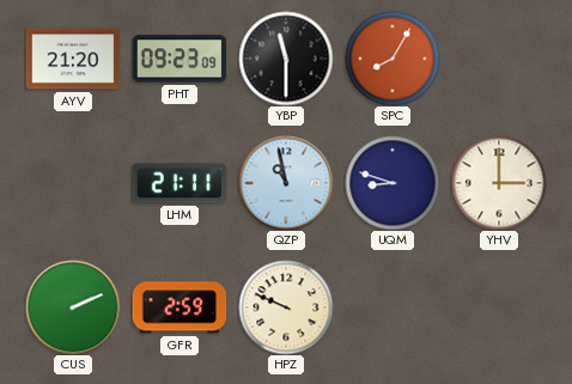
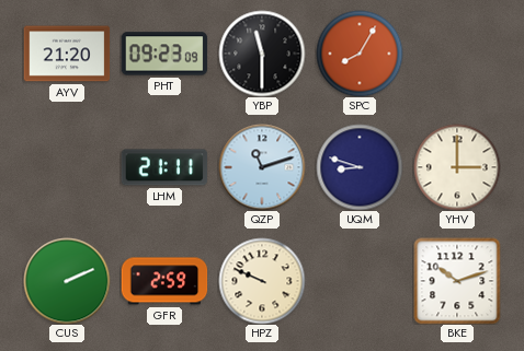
QZP: 10:58 -> 11:12
BKE: none -> 10:12
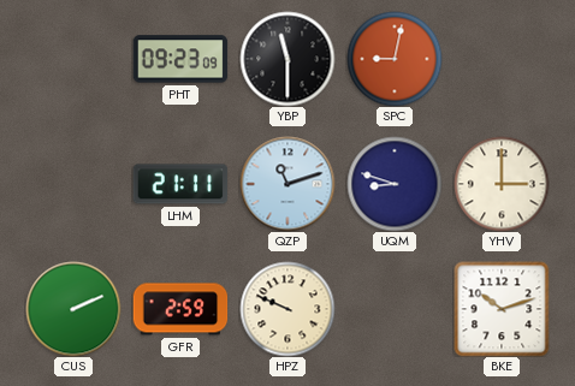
AYV: 21:20 -> none
SPC: 8:05 -> 9:02
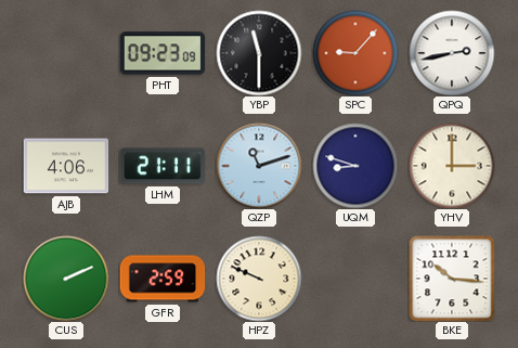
SPC: 9:02 -> 9:07
QPQ: none -> 2:43
AJB: none -> 4:06
BKE: 10:12 -> 10:16
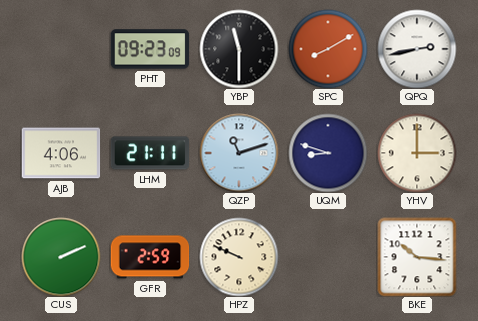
SPC: 9:07 -> 8:10
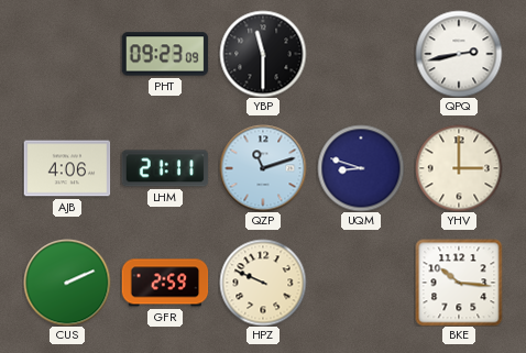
SPC: 8:10 -> none
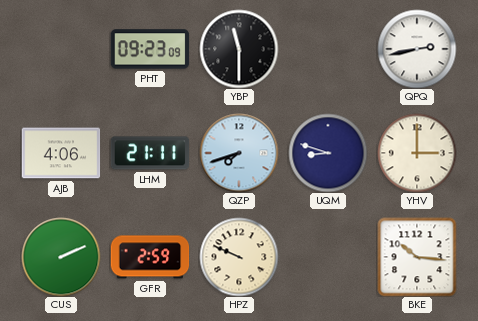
QZP: 11:12 -> 7:42
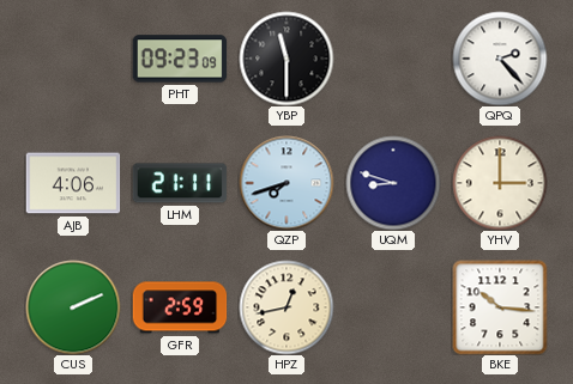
QPQ: 2:43 -> 2:23
HPZ: 9:49 -> 12:43
